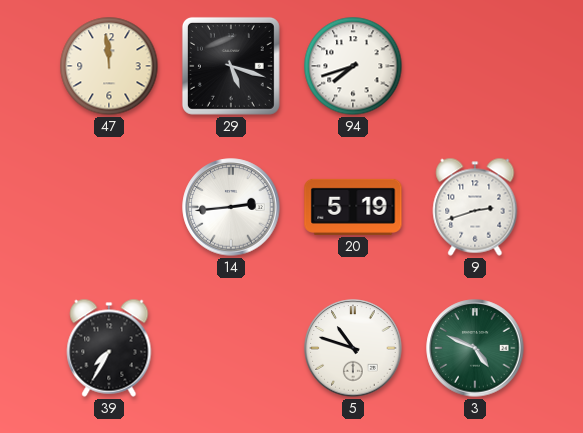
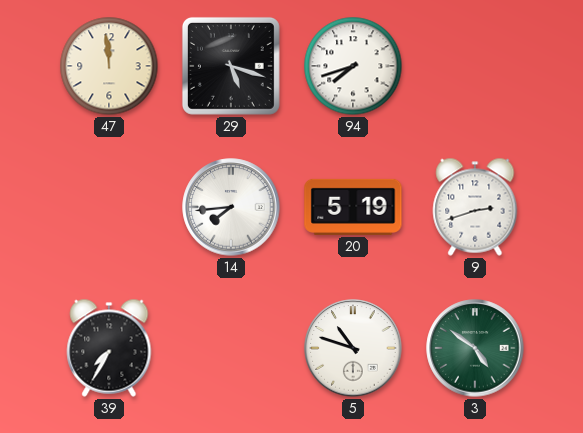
14: 2:44 -> 7:44
3: 4:49 -> 4:51
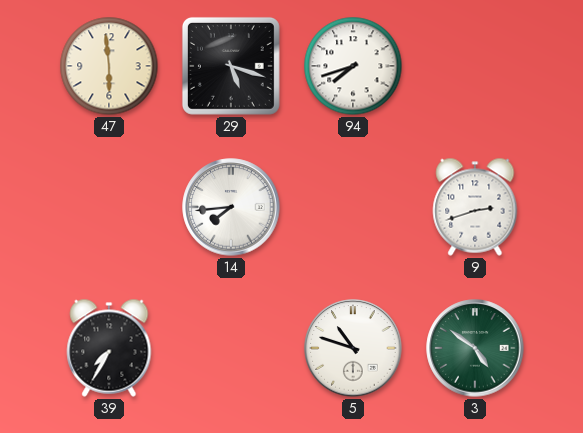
47: 11:59 -> 5:59
20: 5:19 -> none
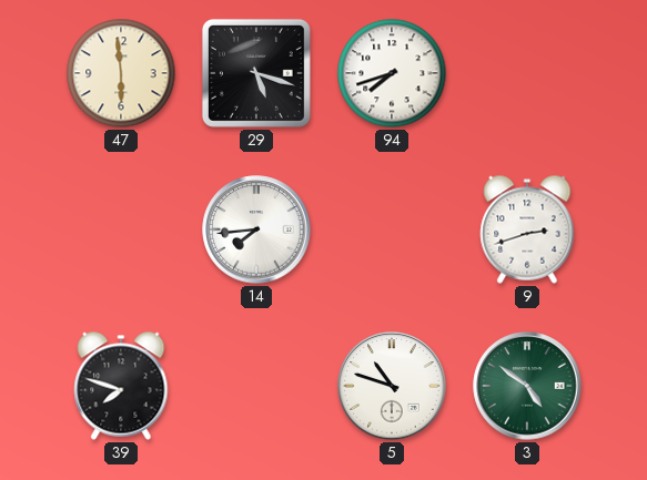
39: 7:35 -> 7:48
